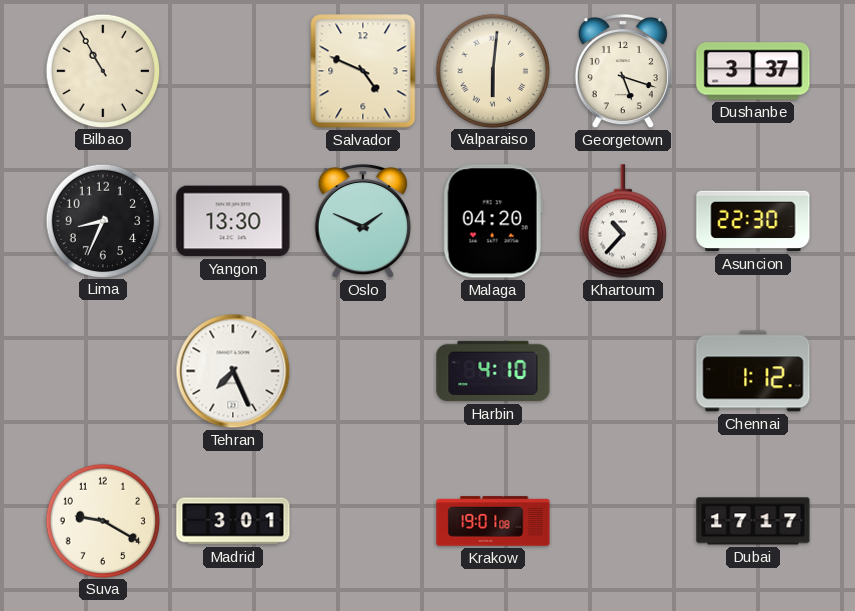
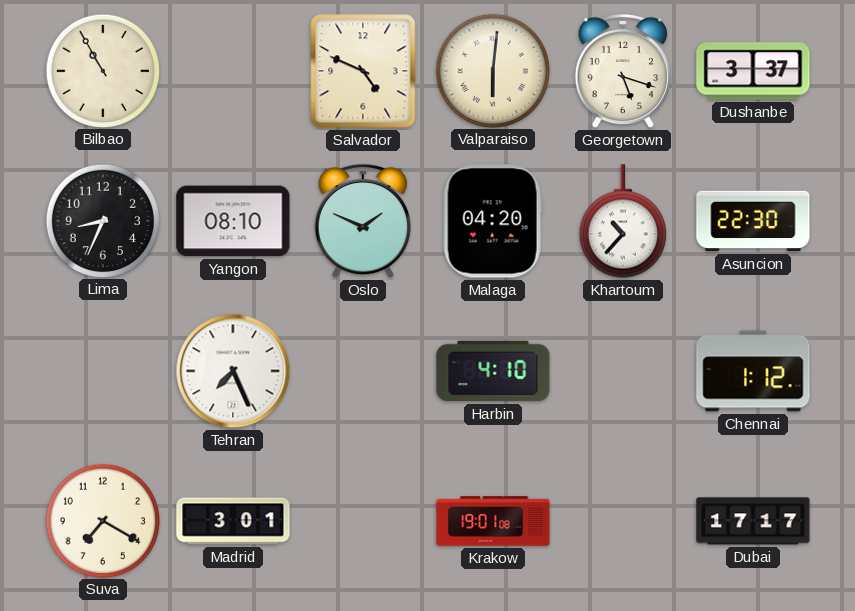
Yangon: 13:30 -> 08:10
Suva: 9:20 -> 7:20
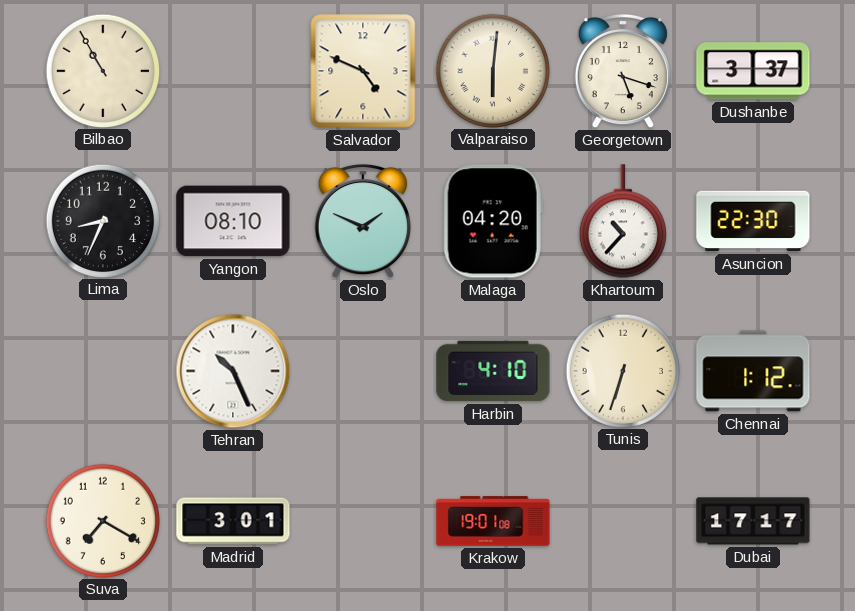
Tehran: 7:26 -> 10:26
Tunis: none -> 6:33
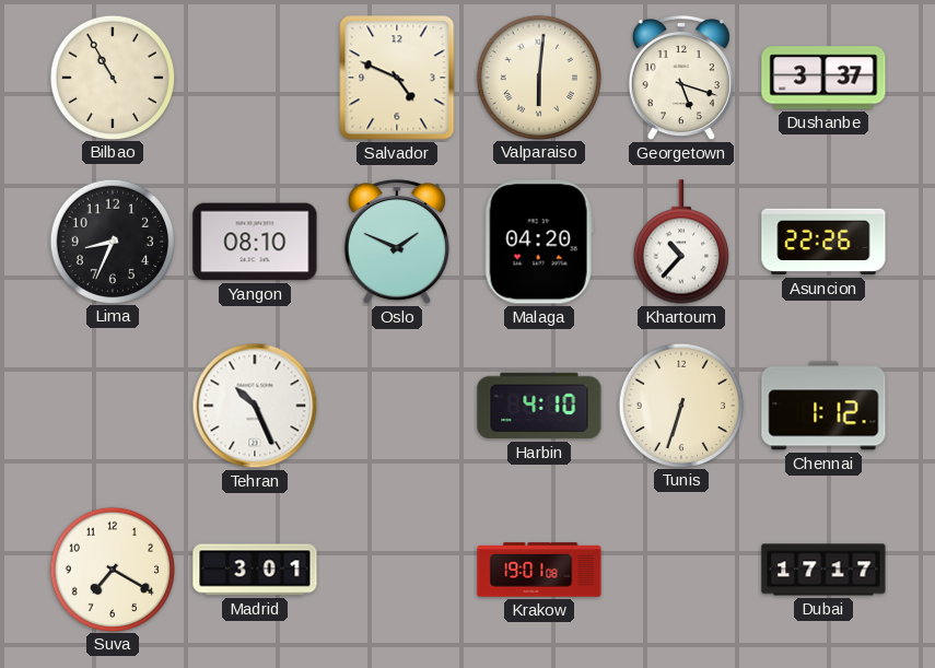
Asuncion: 22:30 -> 22:26
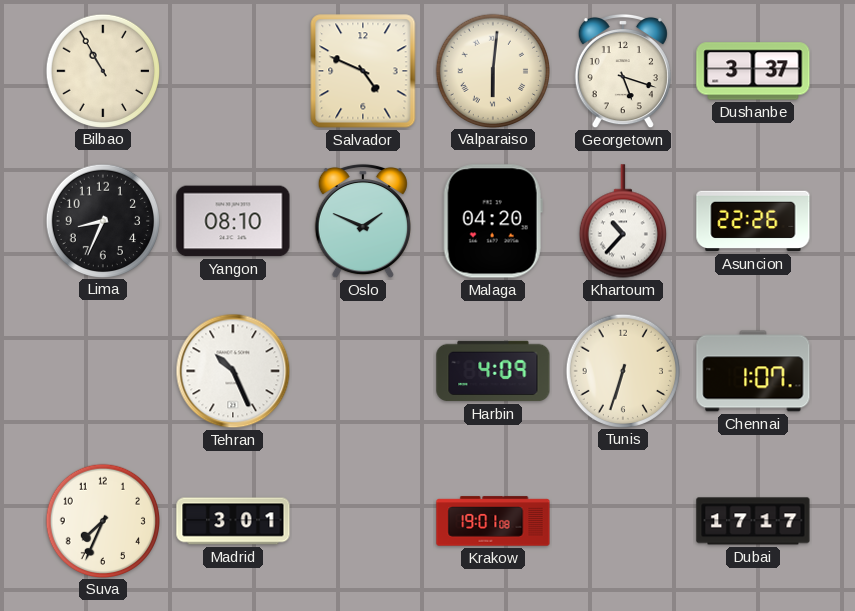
Harbin: 4:10 -> 4:09
Chennai: 1:12 -> 1:07
Suva: 7:20 -> 7:34
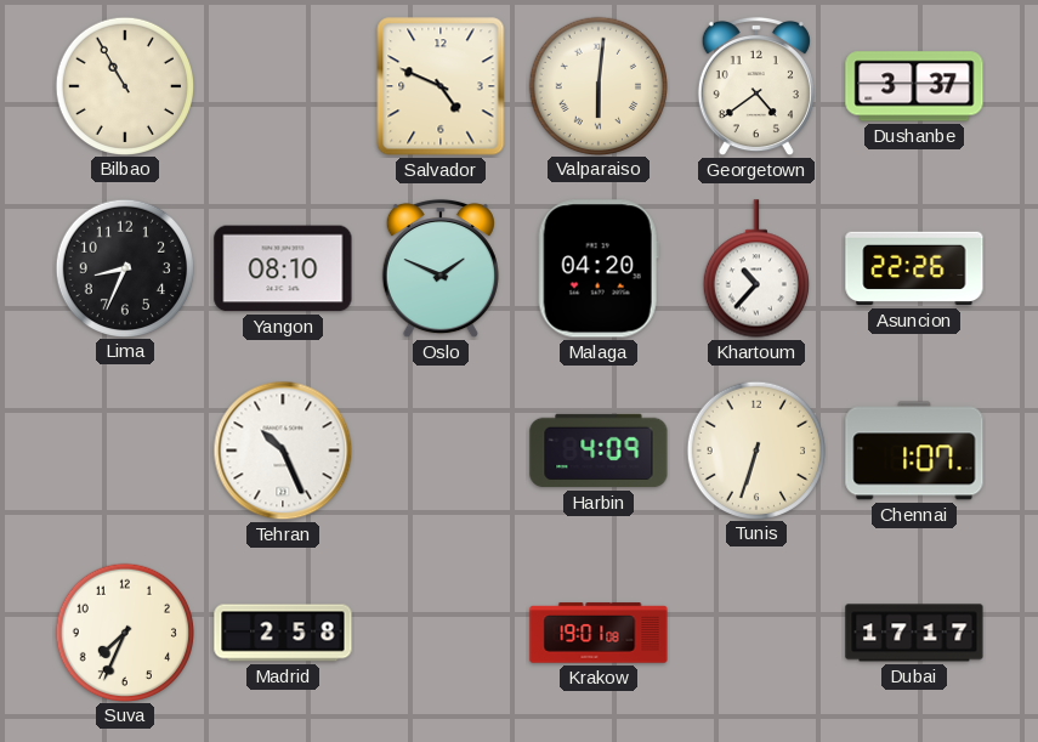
Georgetown: 5:18 -> 4:39
Madrid: 3:01 -> 2:58
